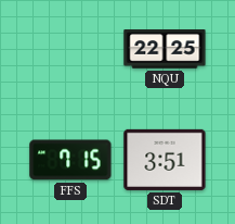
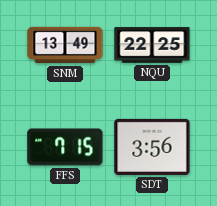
SNM: none -> 13:49
SDT: 3:51 -> 3:56
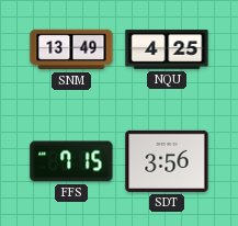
NQU: 22:25 -> 4:25
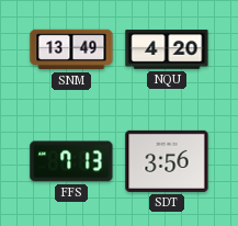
NQU: 4:25 -> 4:20
FFS: 7:15 -> 7:13
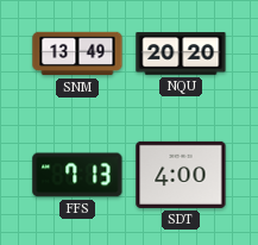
NQU: 4:20 -> 20:20
SDT: 3:56 -> 4:00
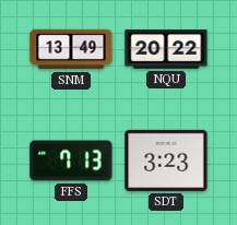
NQU: 20:20 -> 20:22
SDT: 4:00 -> 3:23
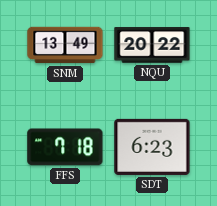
FFS: 7:13 -> 7:18
SDT: 3:23 -> 6:23
